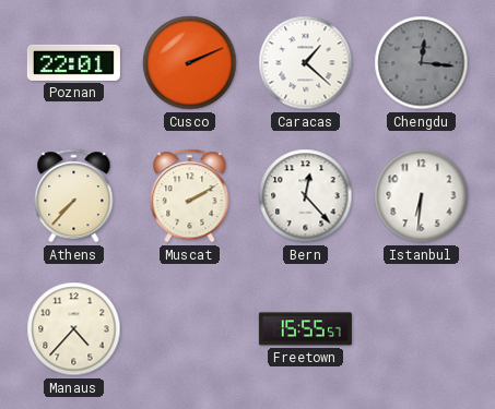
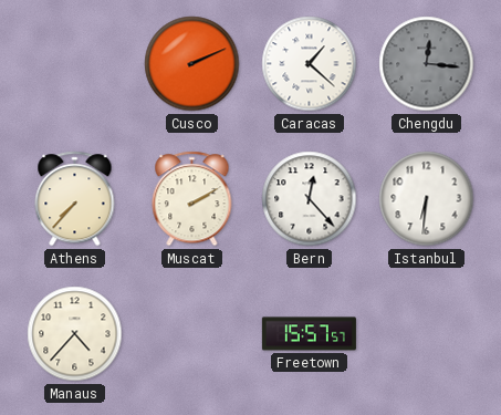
Poznan: 22:01 -> none
Freetown: 15:55 -> 15:57
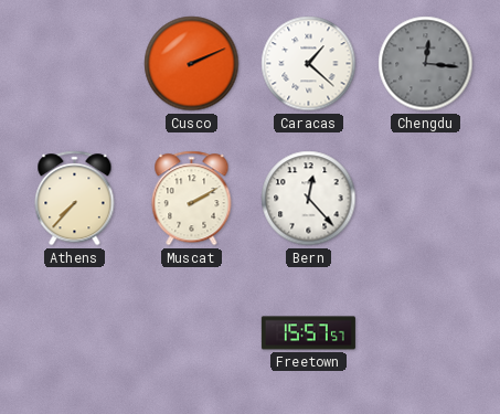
Istanbul: 6:31 -> none
Manaus: 4:37 -> none
